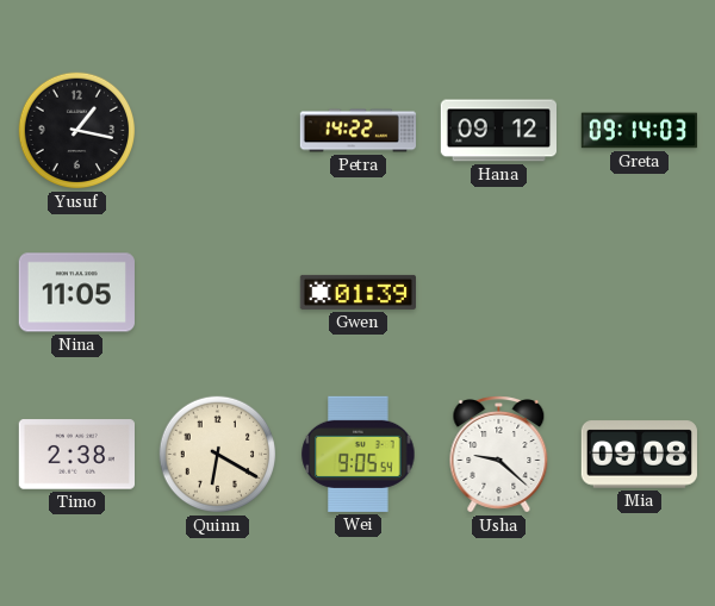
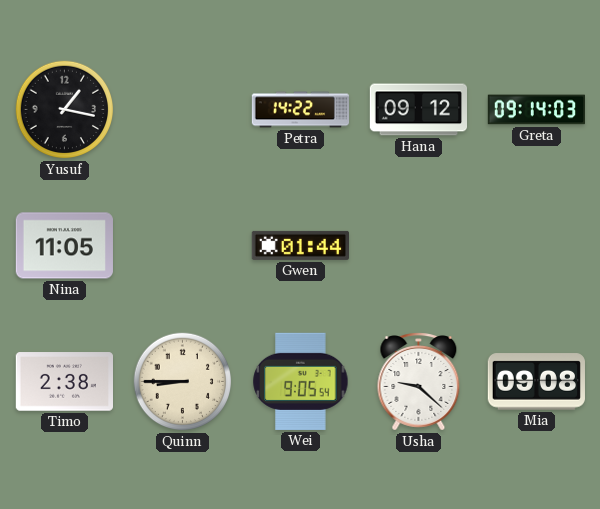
Gwen: 01:39 -> 01:44
Quinn: 6:20 -> 8:45
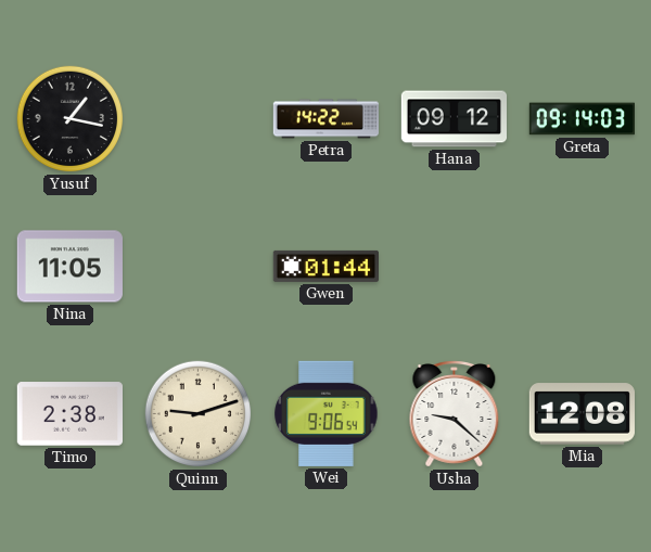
Quinn: 8:45 -> 9:12
Wei: 9:05 -> 9:06
Mia: 09:08 -> 12:08
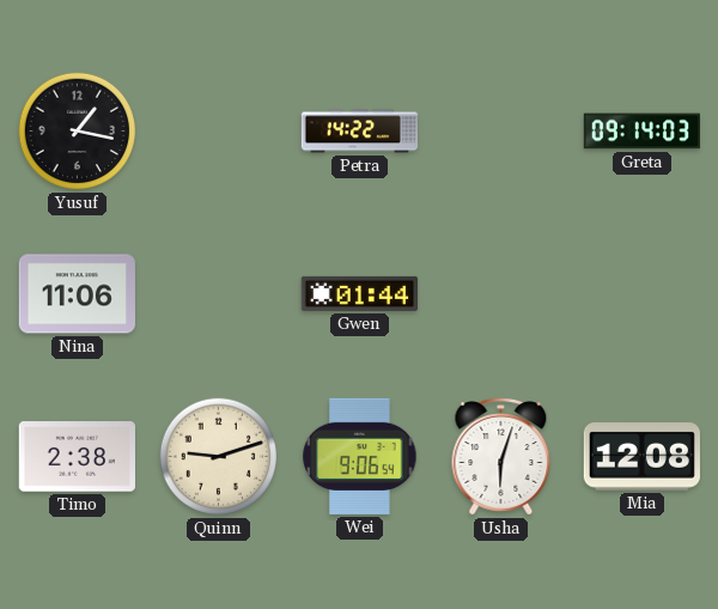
Hana: 09:12 -> none
Nina: 11:05 -> 11:06
Usha: 9:22 -> 6:03
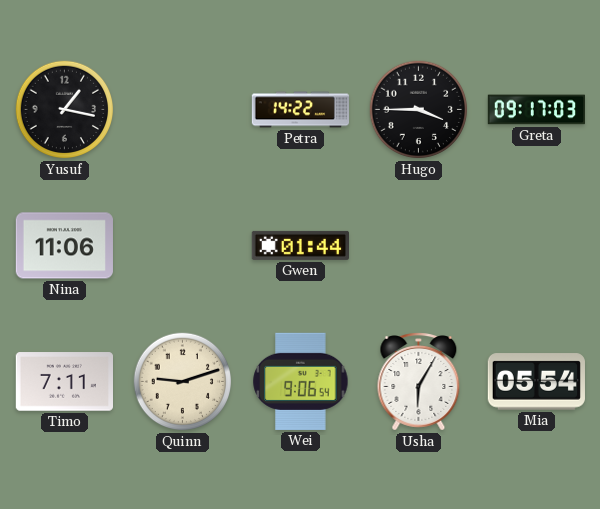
Hugo: none -> 3:45
Greta: 09:14 -> 09:17
Timo: 2:38 -> 7:11
Usha: 6:03 -> 6:05
Mia: 12:08 -> 05:54
